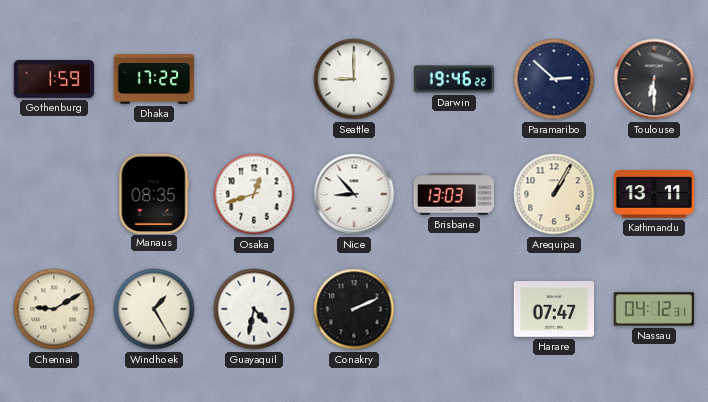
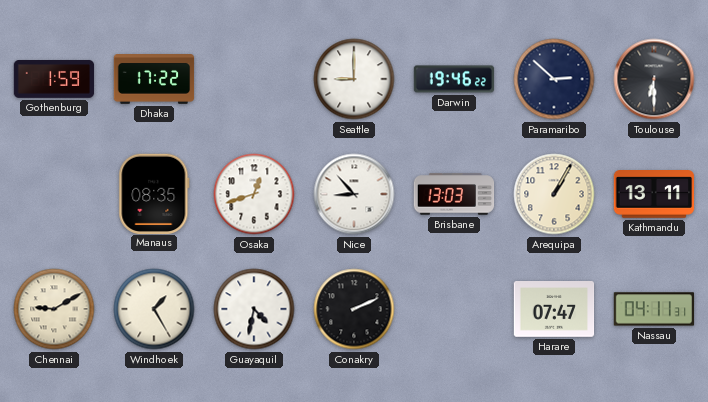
Nassau: 04:12 -> 04:11
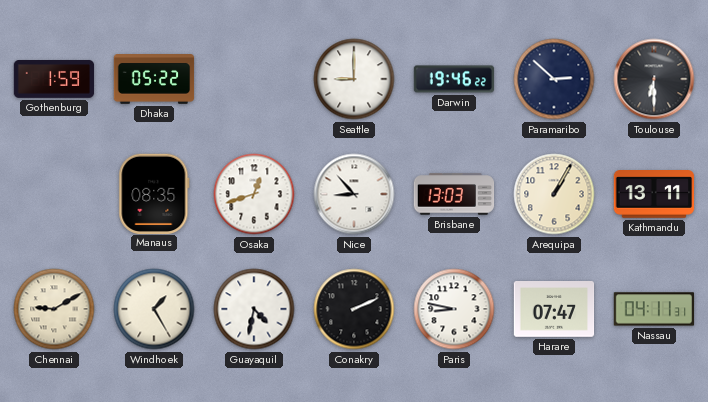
Dhaka: 17:22 -> 05:22
Paris: none -> 8:47
